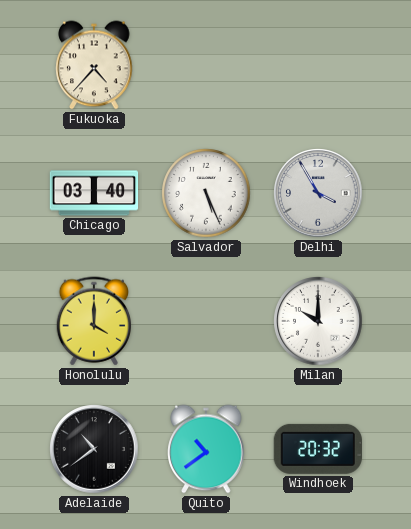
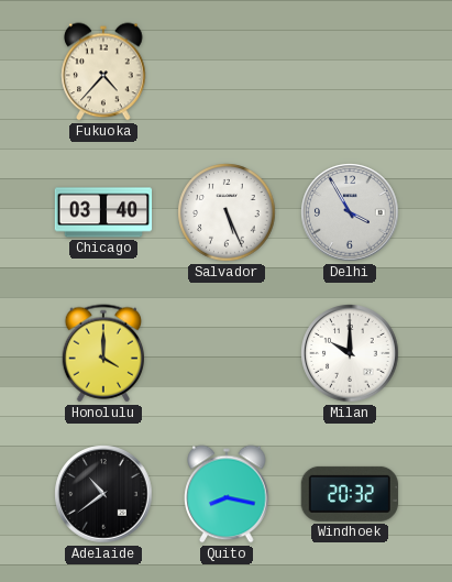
Quito: 10:39 -> 8:17
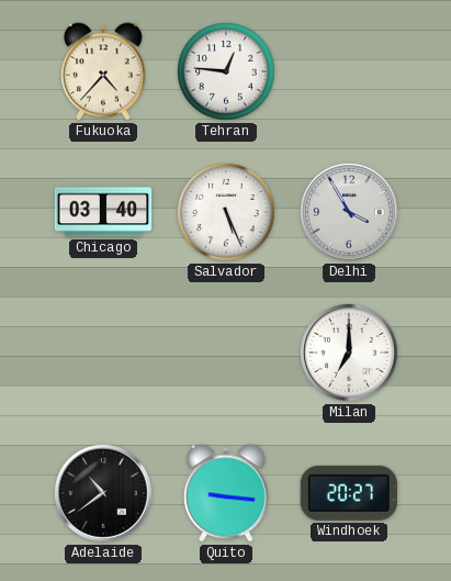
Tehran: none -> 12:46
Honolulu: 4:00 -> none
Milan: 10:00 -> 7:00
Quito: 8:17 -> 9:16
Windhoek: 20:32 -> 20:27
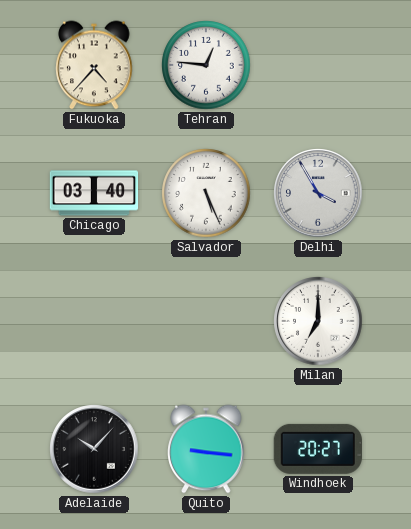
Adelaide: 10:39 -> 10:07
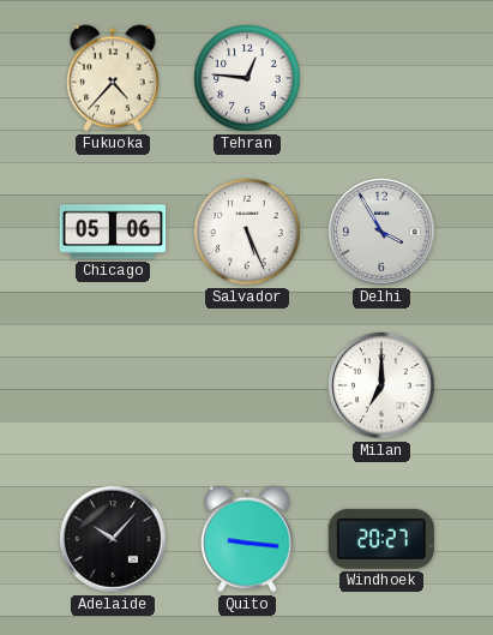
Chicago: 03:40 -> 05:06
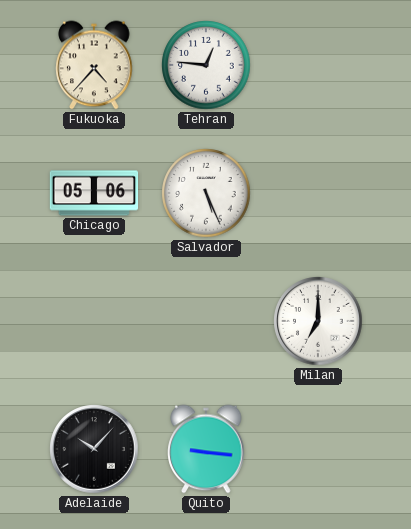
Delhi: 3:55 -> none
Windhoek: 20:27 -> none
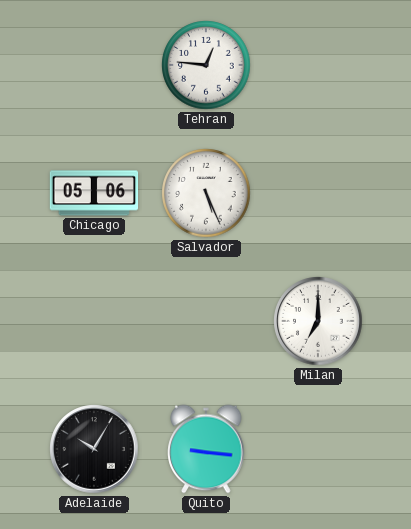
Fukuoka: 4:37 -> none
Adelaide: 10:07 -> 10:05
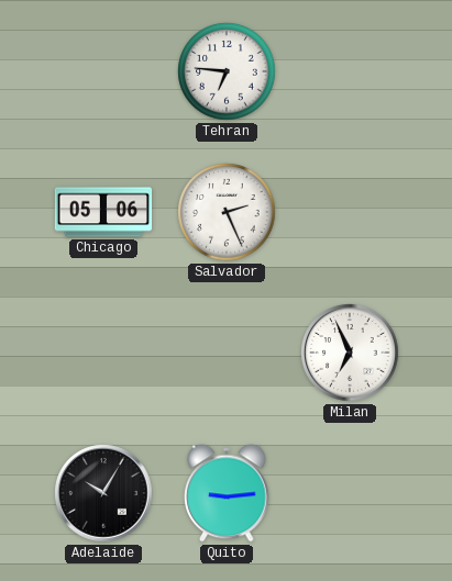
Tehran: 12:46 -> 6:46
Salvador: 5:26 -> 2:26
Milan: 7:00 -> 6:56
Quito: 9:16 -> 9:14
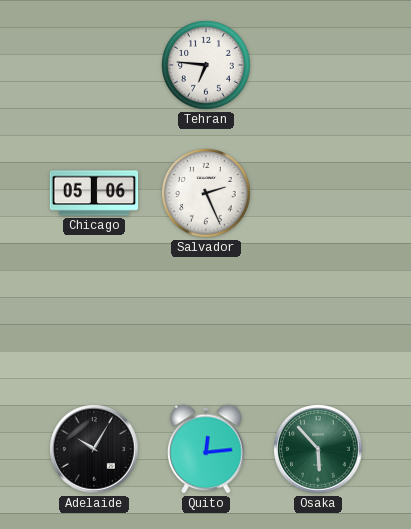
Milan: 6:56 -> none
Quito: 9:14 -> 12:14
Osaka: none -> 5:53
